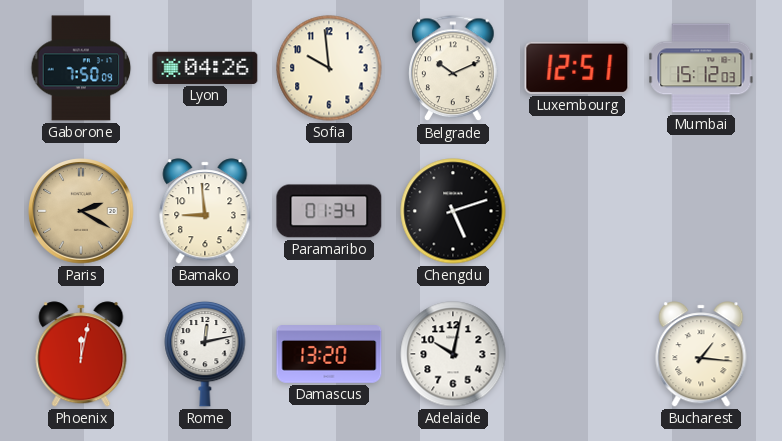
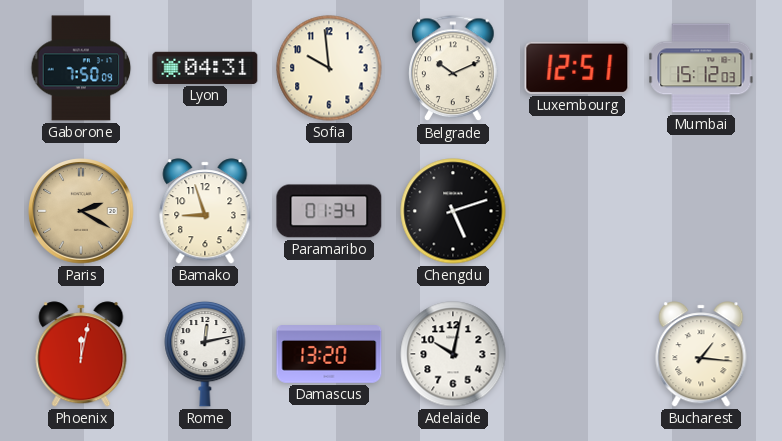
Lyon: 04:26 -> 04:31
Bamako: 8:59 -> 8:57
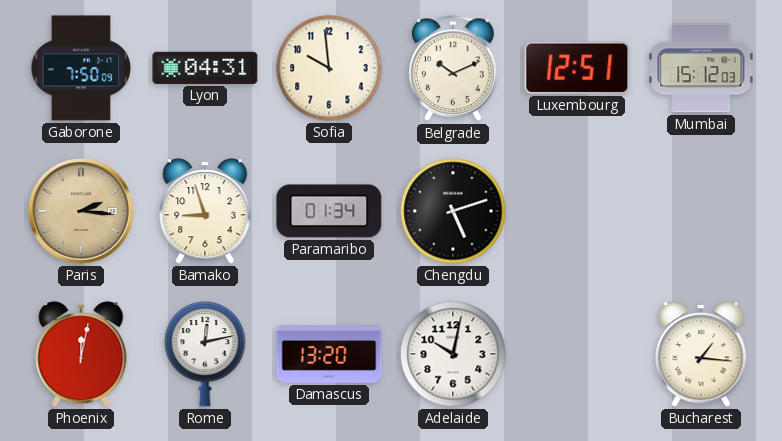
Paris: 2:20 -> 2:16
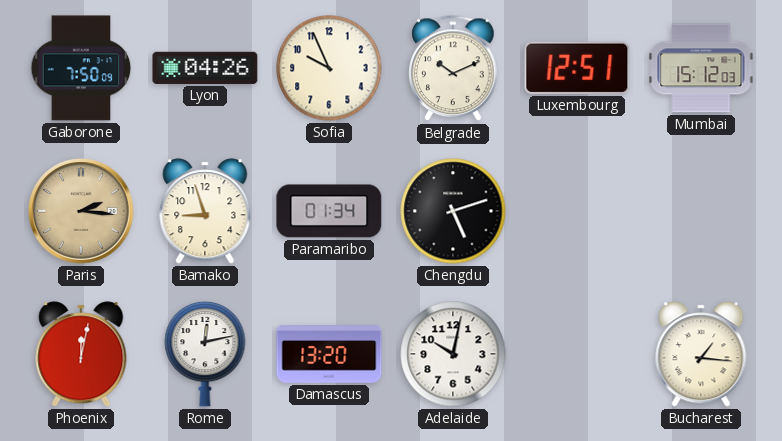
Lyon: 04:31 -> 04:26
Sofia: 9:59 -> 9:56
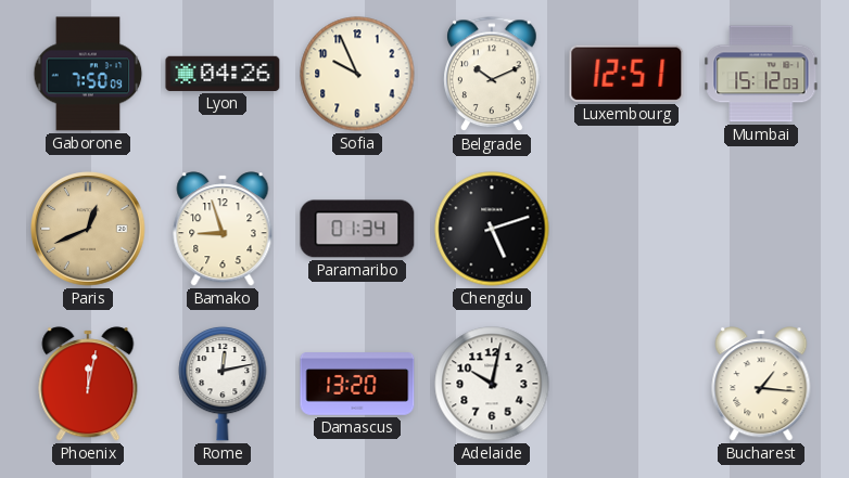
Paris: 2:16 -> 12:41
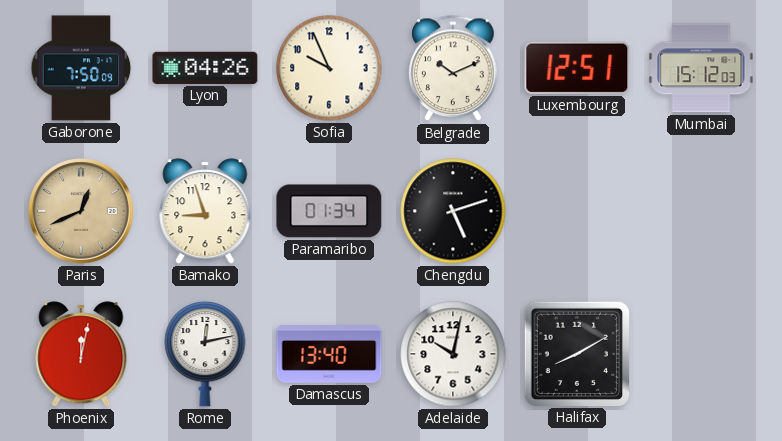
Damascus: 13:20 -> 13:40
Halifax: none -> 8:10
Bucharest: 1:16 -> none
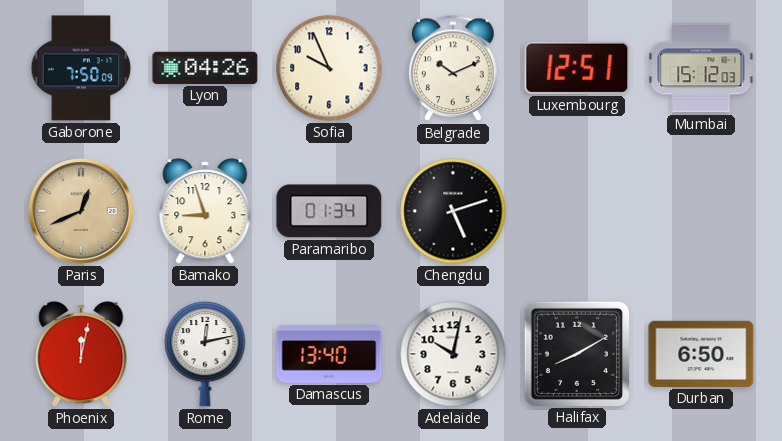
Durban: none -> 6:50
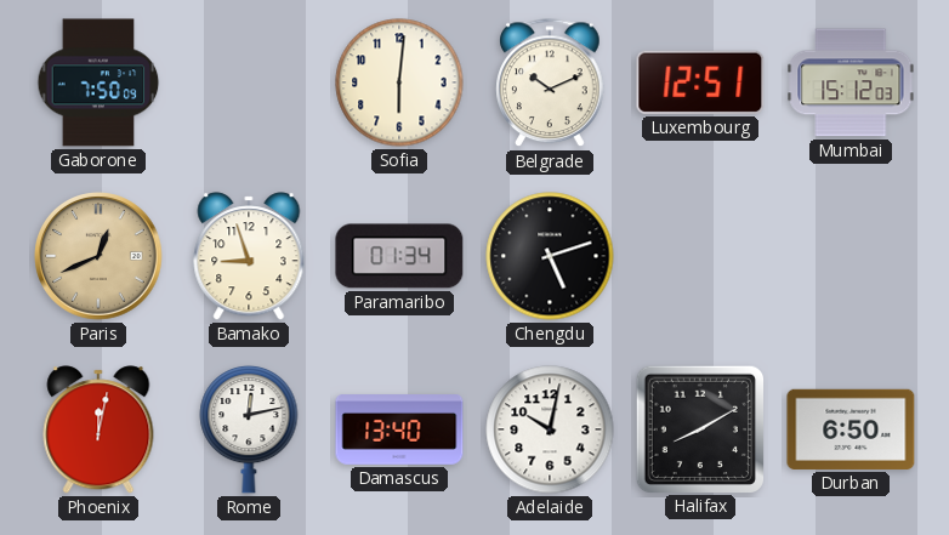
Lyon: 04:26 -> none
Sofia: 9:56 -> 6:01
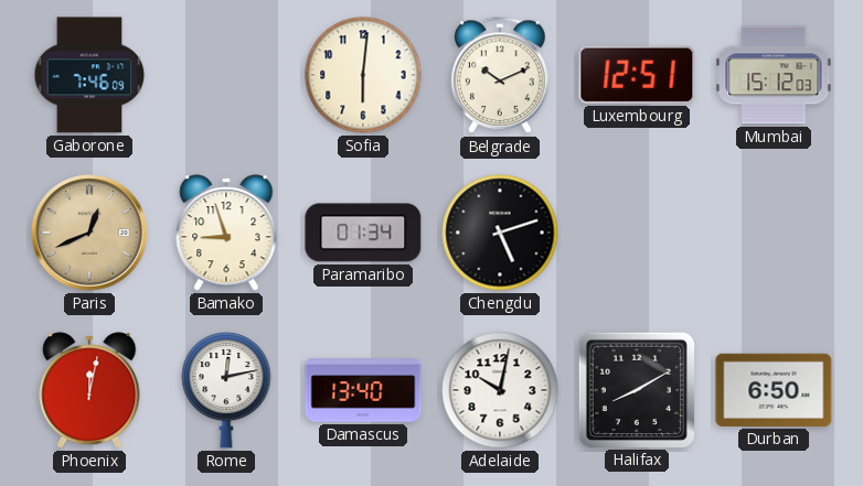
Gaborone: 7:50 -> 7:46
